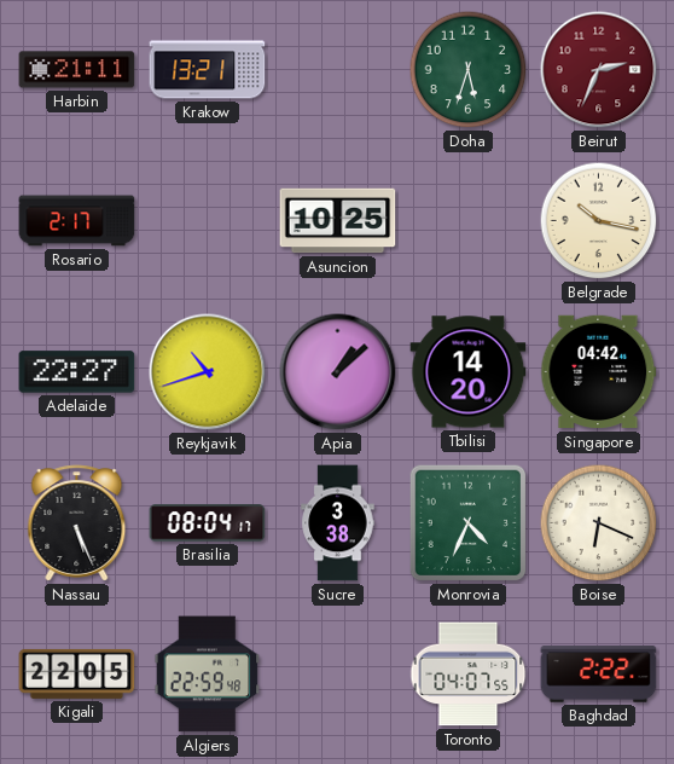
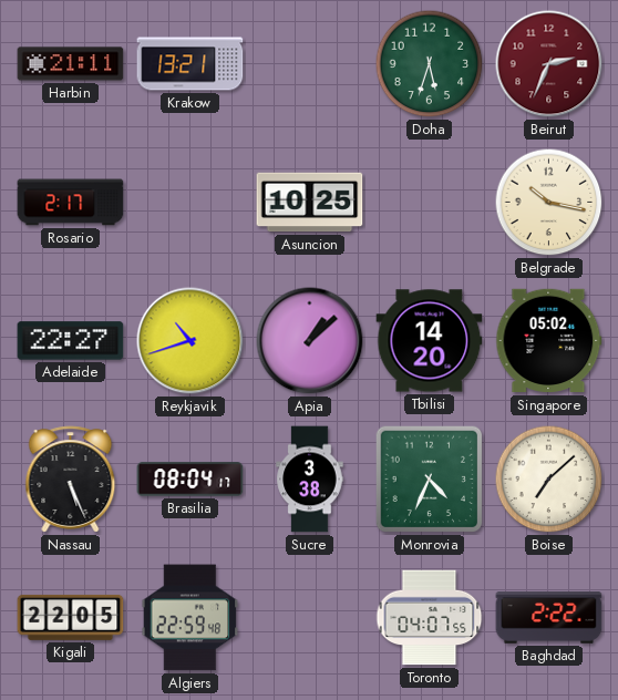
Singapore: 04:42 -> 05:02
Boise: 6:19 -> 7:08
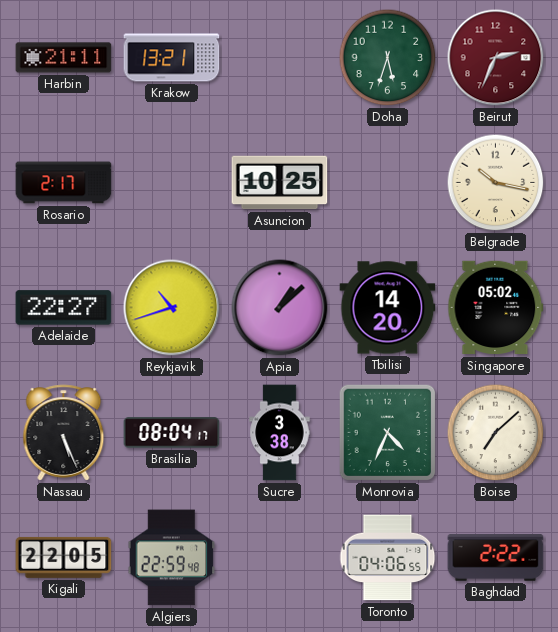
Toronto: 04:07 -> 04:06
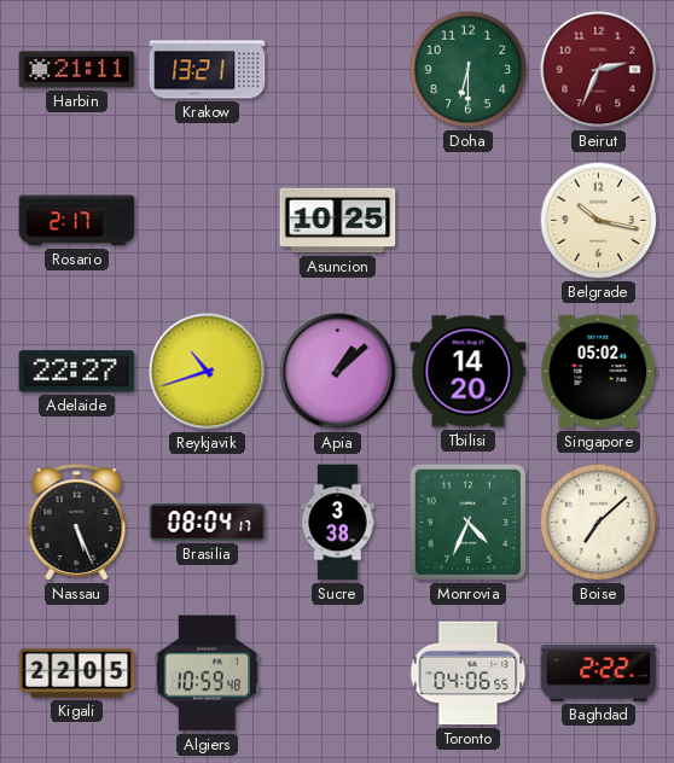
Doha: 5:33 -> 6:30
Algiers: 22:59 -> 10:59
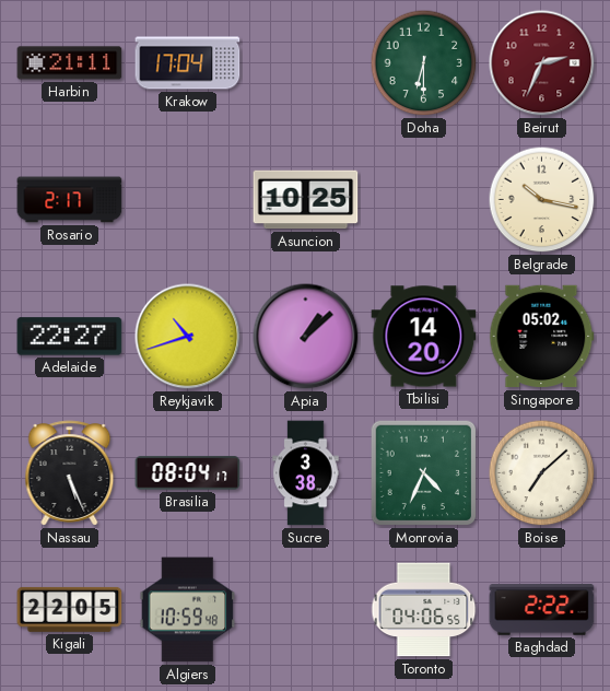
Krakow: 13:21 -> 17:04
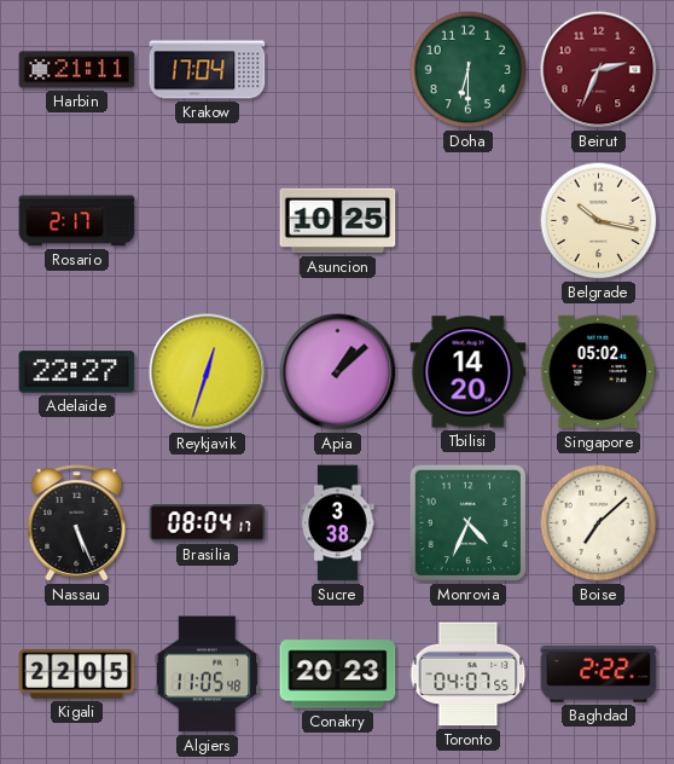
Reykjavik: 10:42 -> 12:33
Algiers: 10:59 -> 11:05
Conakry: none -> 20:23
Toronto: 04:06 -> 04:07
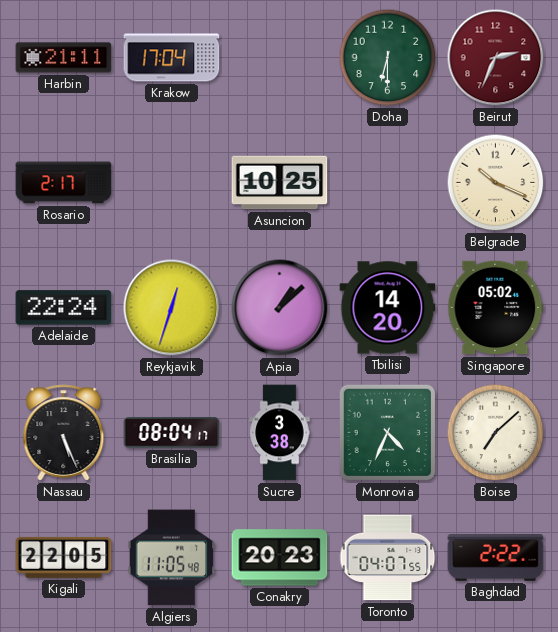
Belgrade: 10:17 -> 10:19
Adelaide: 22:27 -> 22:24
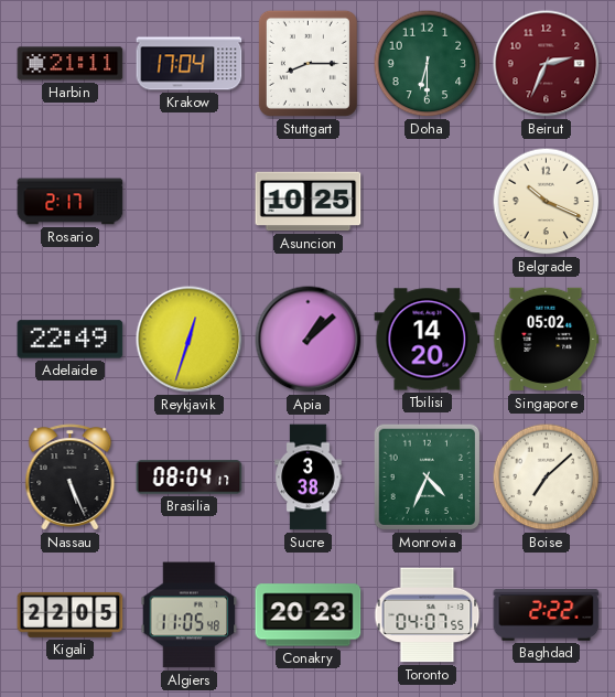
Stuttgart: none -> 8:15
Adelaide: 22:24 -> 22:49
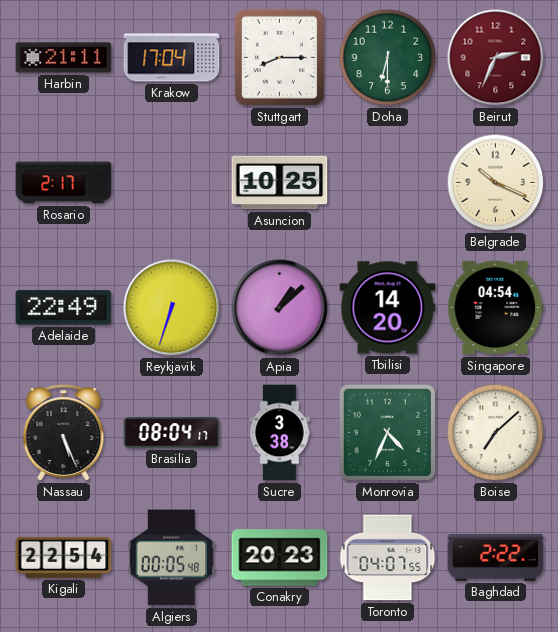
Reykjavik: 12:33 -> 6:33
Singapore: 05:02 -> 04:54
Kigali: 22:05 -> 22:54
Algiers: 11:05 -> 00:05
